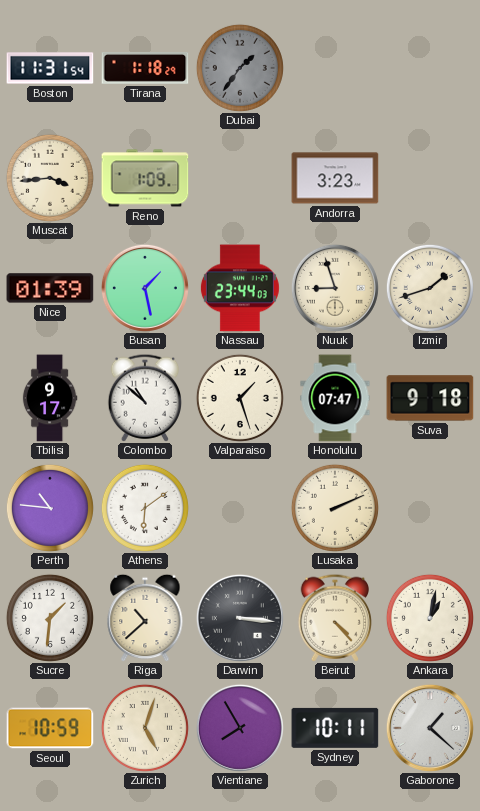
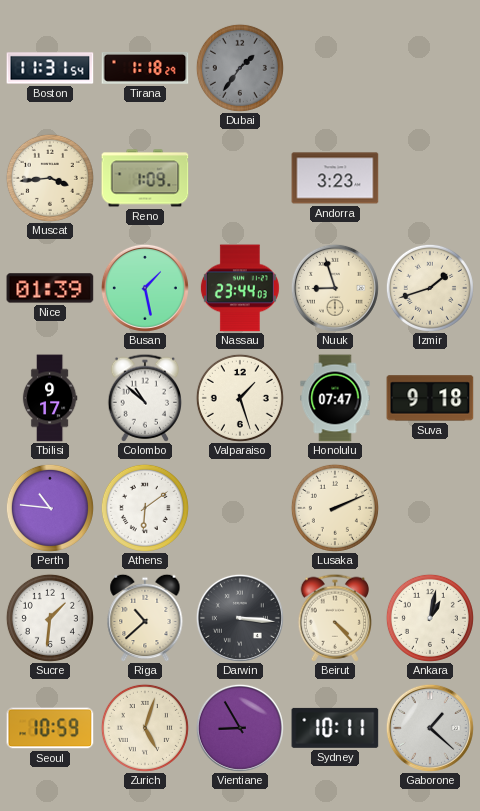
Vientiane: 7:55 -> 8:55
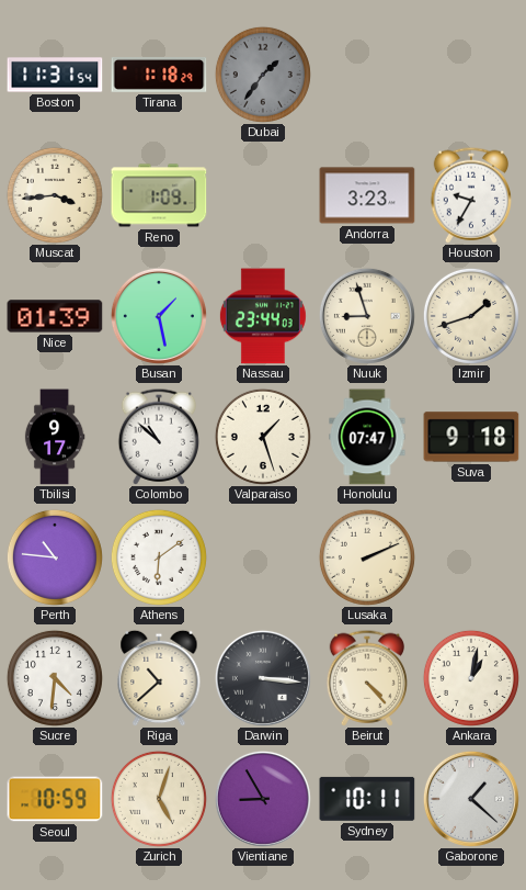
Houston: none -> 9:35
Sucre: 1:31 -> 4:31
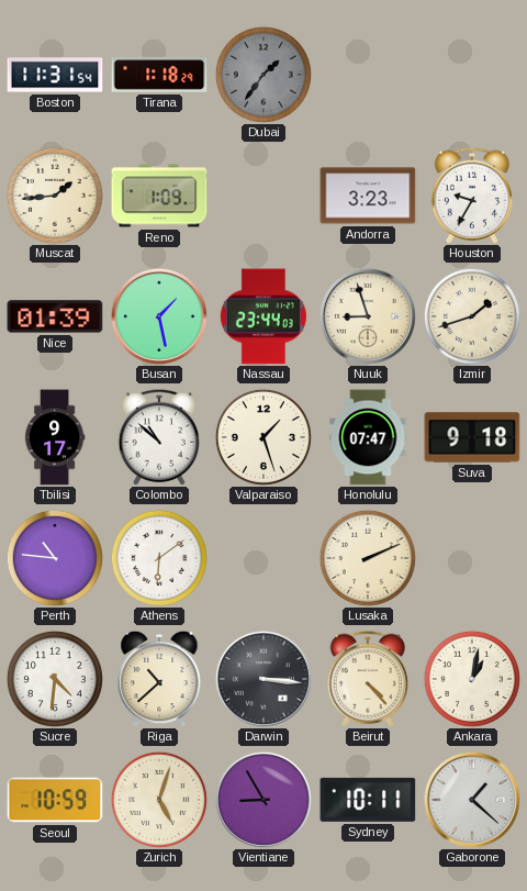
Muscat: 3:44 -> 1:44
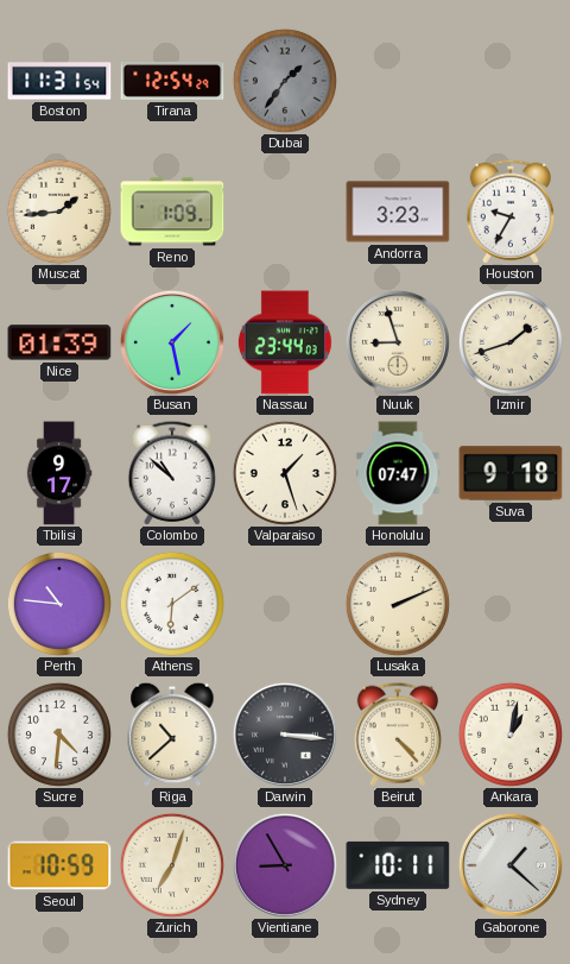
Tirana: 1:18 -> 12:54
Zurich: 5:03 -> 7:03
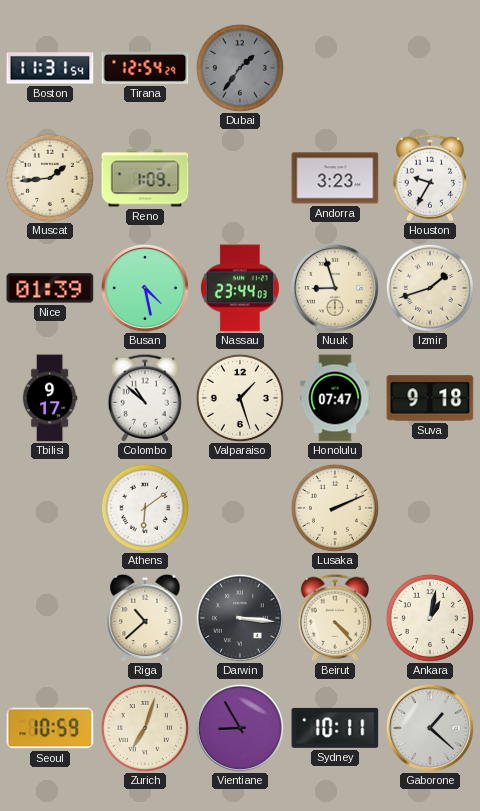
Busan: 1:28 -> 4:28
Perth: 10:46 -> none
Sucre: 4:31 -> none
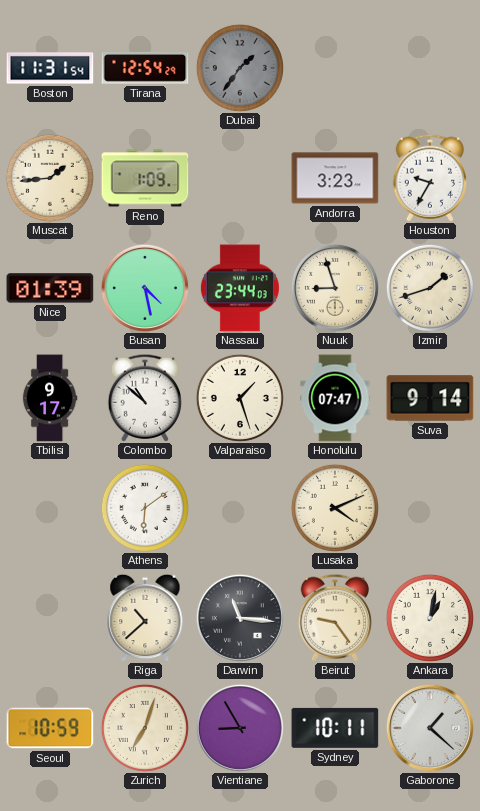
Suva: 9:18 -> 9:14
Lusaka: 2:11 -> 4:11
Darwin: 3:16 -> 11:16
Beirut: 4:23 -> 9:24
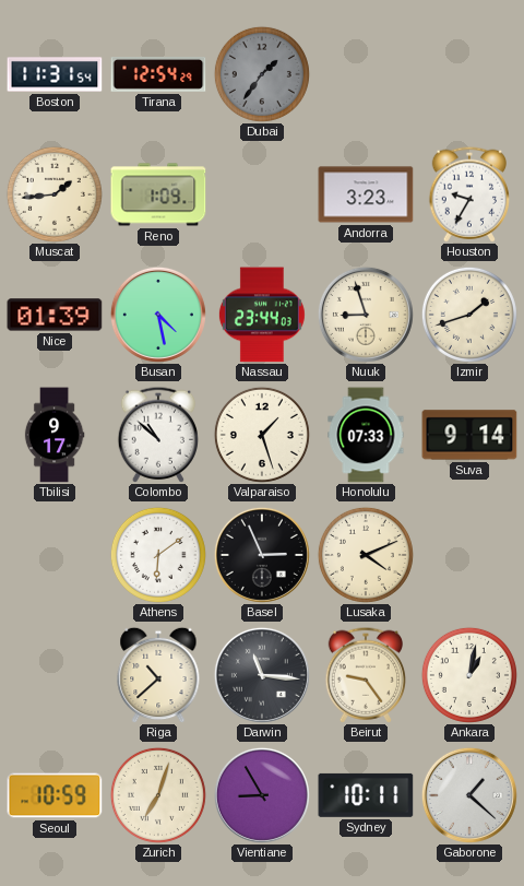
Honolulu: 07:47 -> 07:33
Basel: none -> 2:56
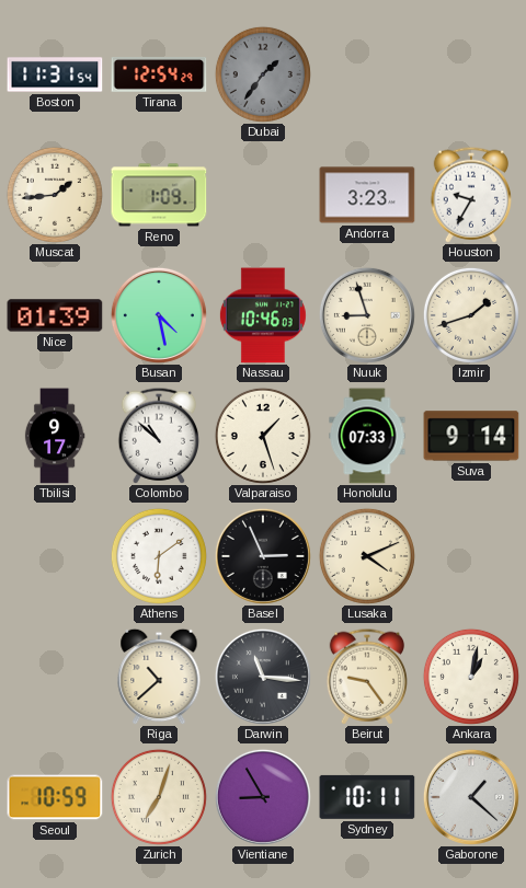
Nassau: 23:44 -> 10:46
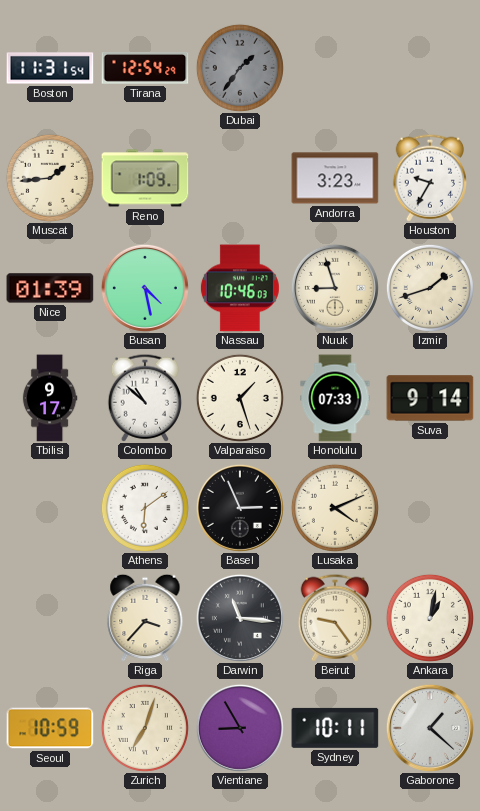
Riga: 10:38 -> 3:37
